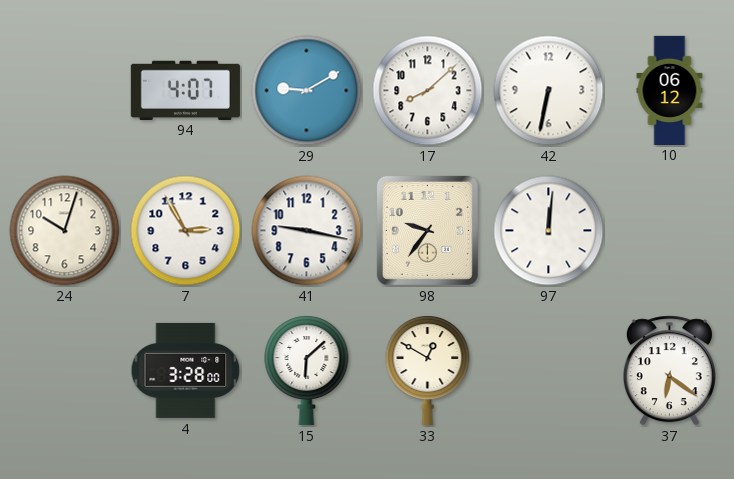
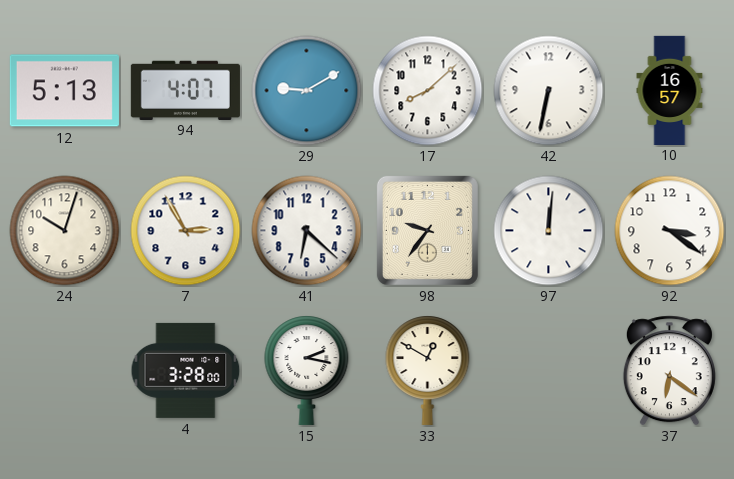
12: none -> 5:13
10: 06:12 -> 16:57
41: 9:17 -> 6:22
92: none -> 3:21
15: 6:08 -> 2:17
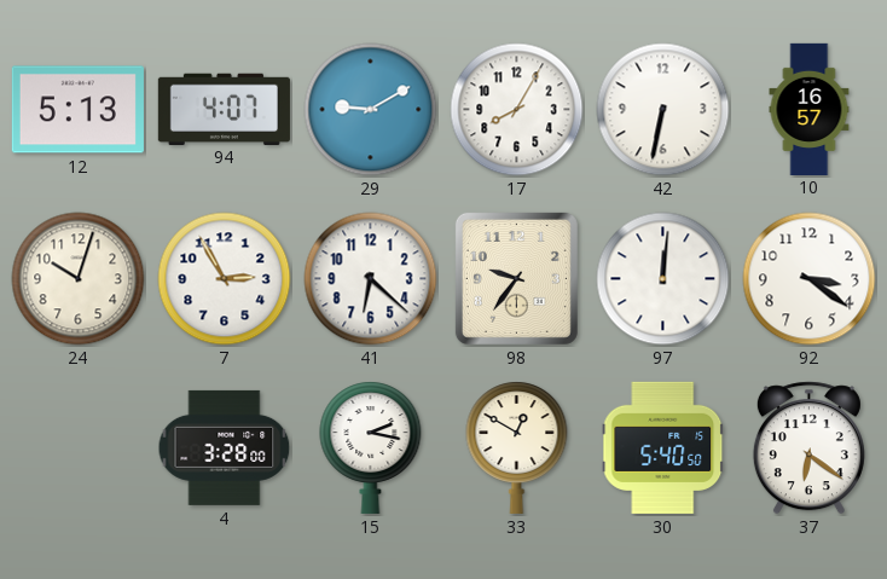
17: 8:08 -> 8:05
30: none -> 5:40
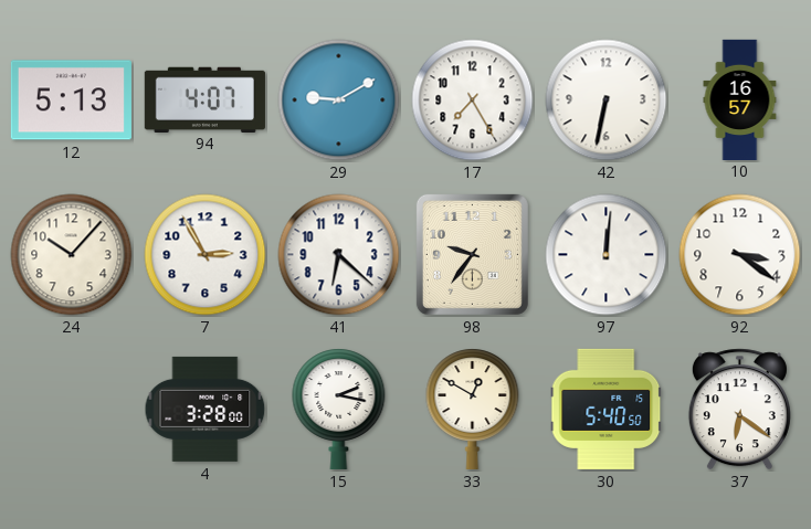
17: 8:05 -> 7:25
24: 10:03 -> 10:07
